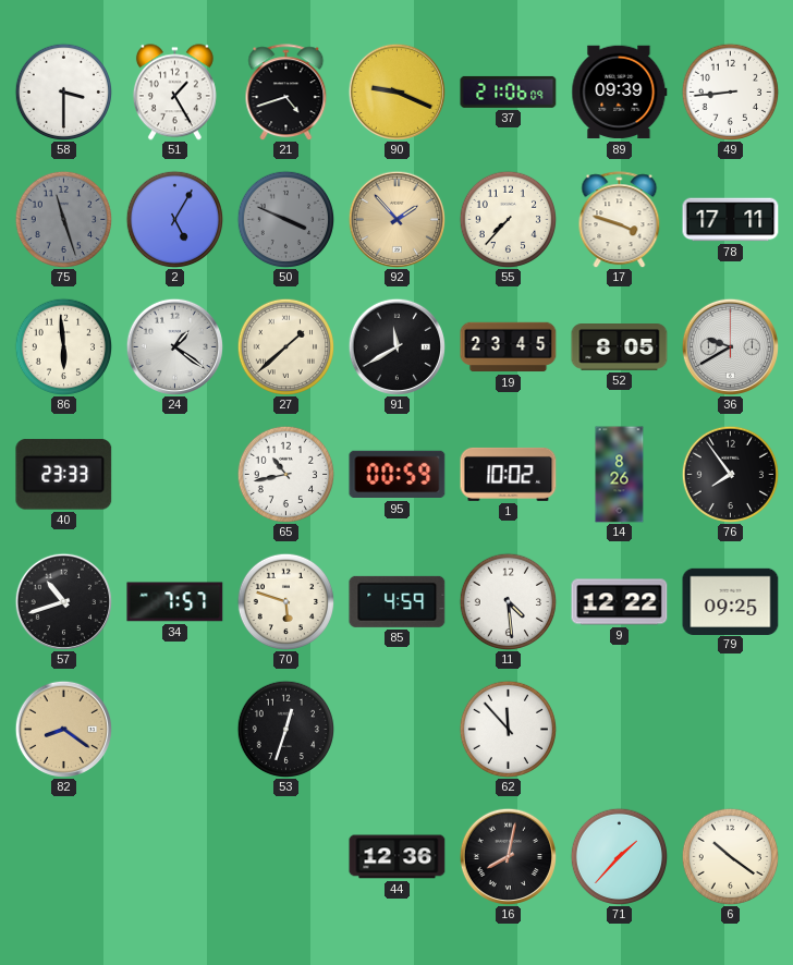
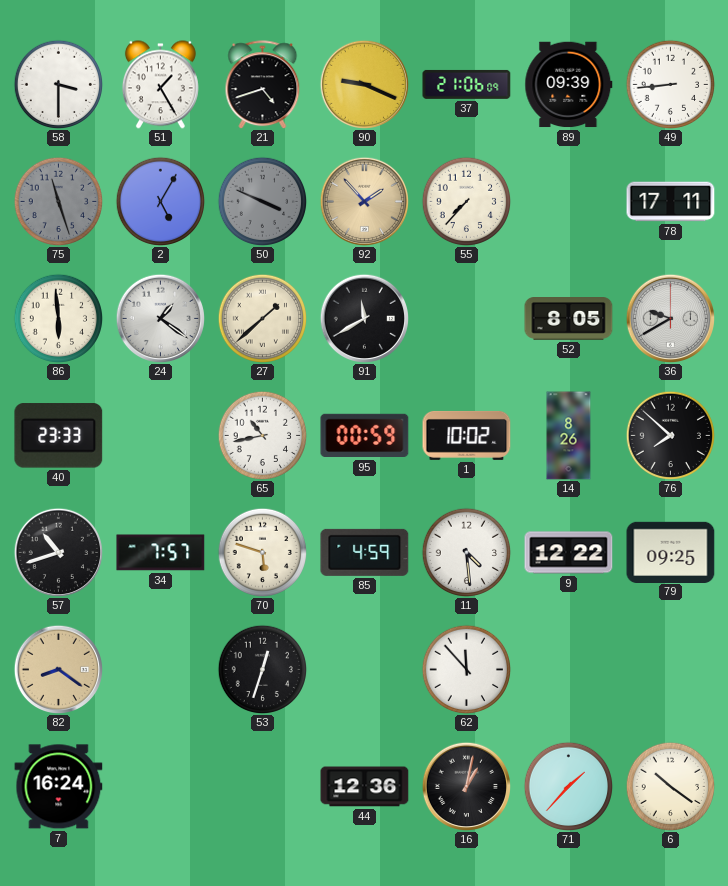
17: 3:48 -> none
19: 23:45 -> none
76: 7:54 -> 7:52
7: none -> 16:24
16: 8:02 -> 1:02
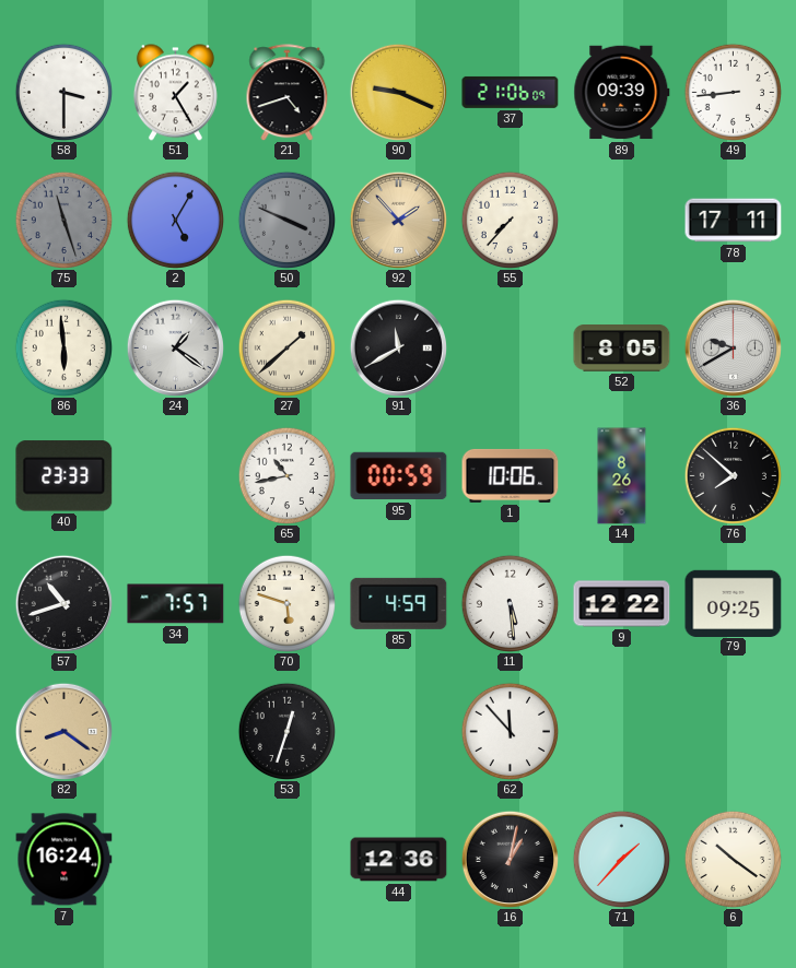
1: 10:02 -> 10:06
11: 4:29 -> 5:29
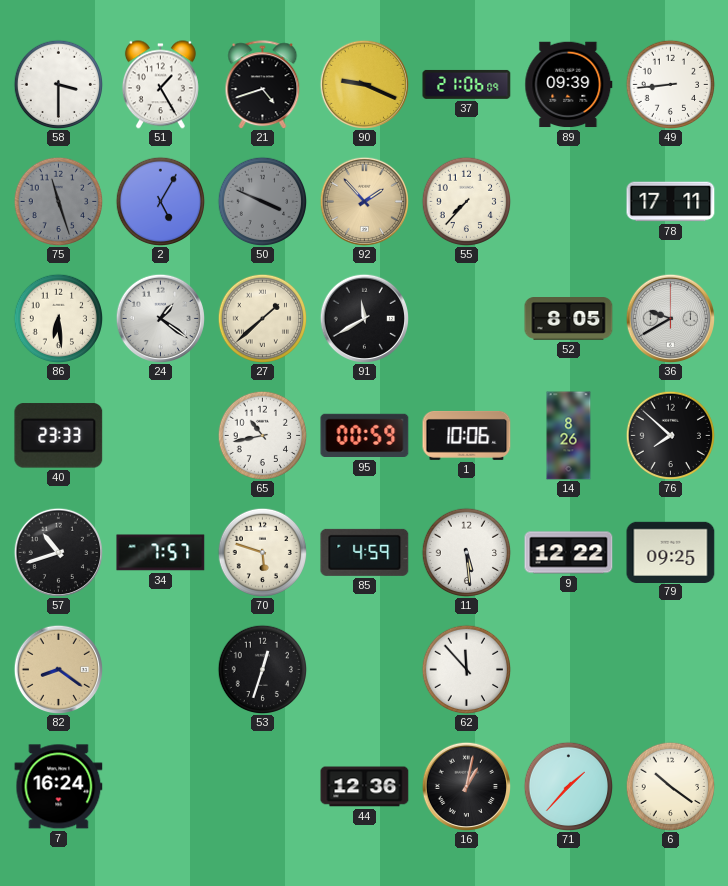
86: 5:59 -> 6:29
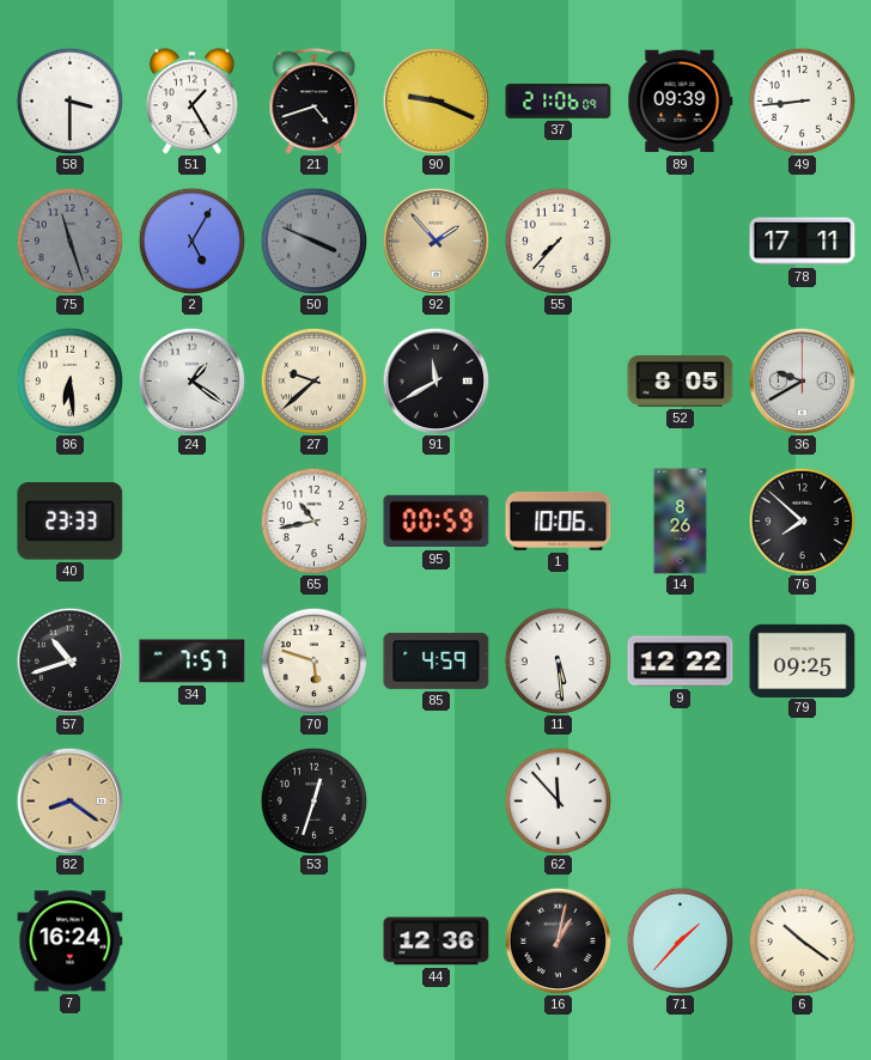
27: 1:38 -> 9:38
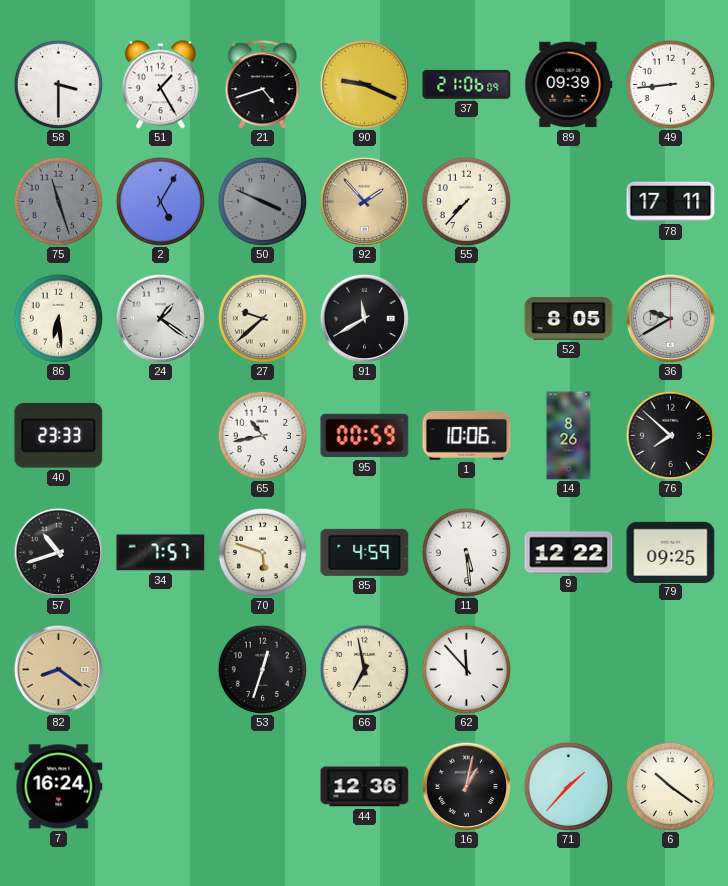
66: none -> 6:58
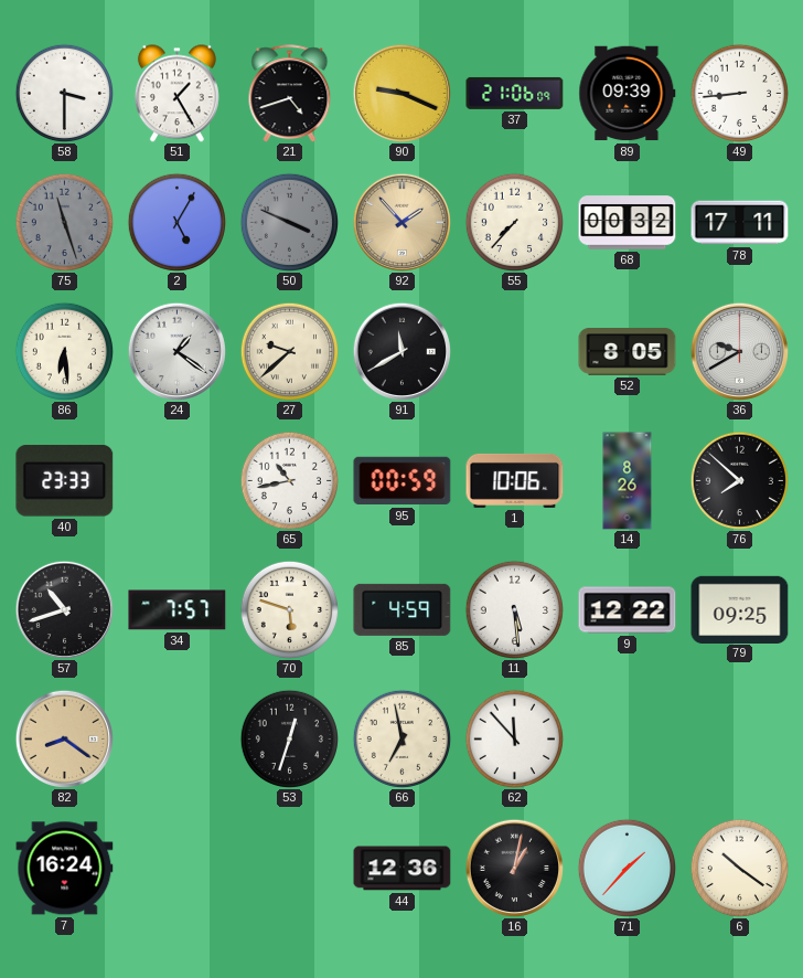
68: none -> 00:32
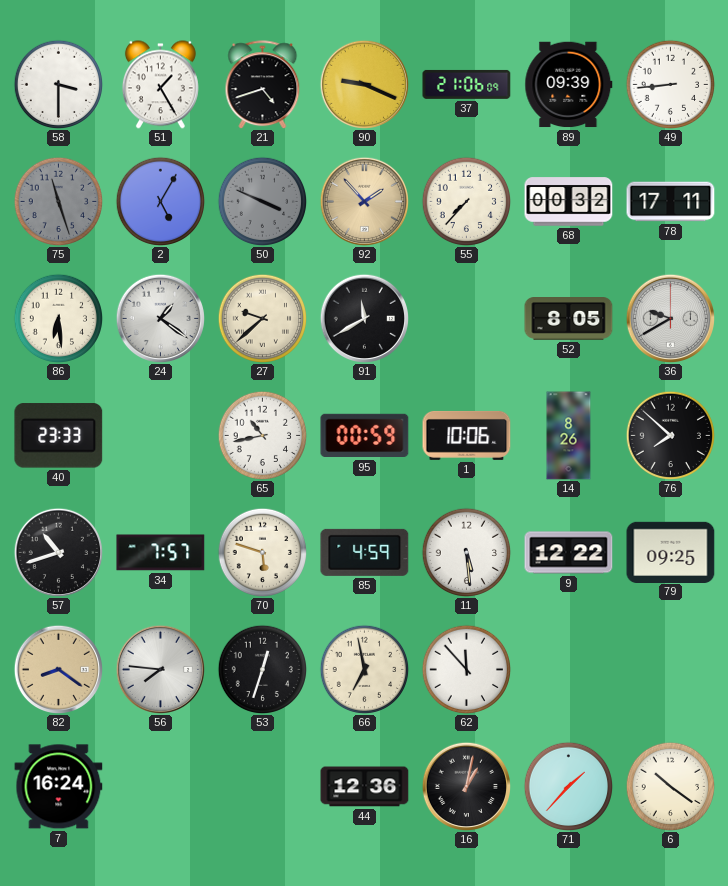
56: none -> 7:46
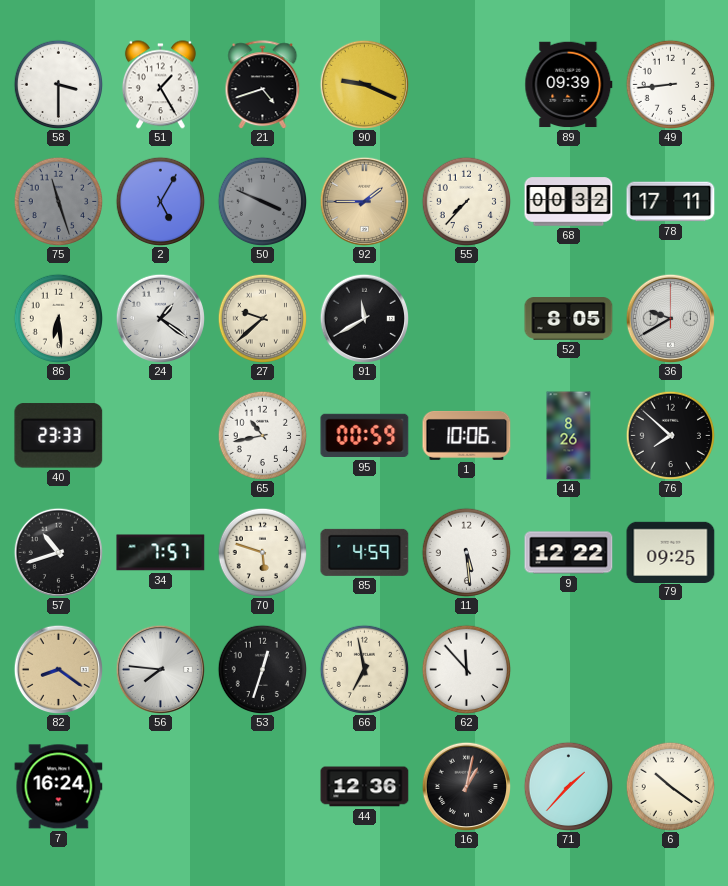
37: 21:06 -> none
92: 1:53 -> 1:45
